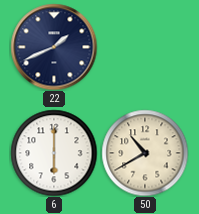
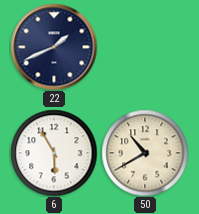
6: 6:00 -> 5:55
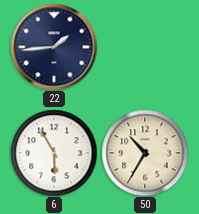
22: 1:41 -> 1:44
50: 10:40 -> 10:35
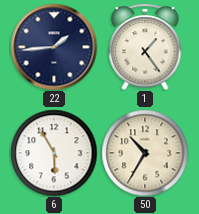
1: none -> 1:24
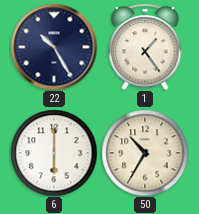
22: 1:44 -> 10:25
6: 5:55 -> 6:00
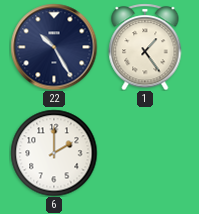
6: 6:00 -> 2:00
50: 10:35 -> none
